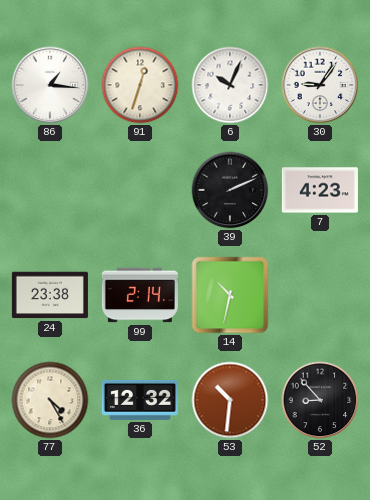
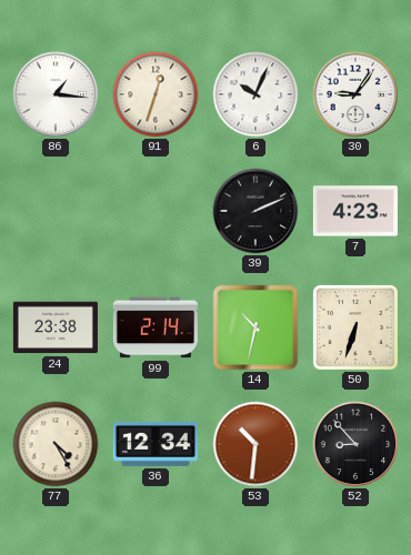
50: none -> 6:33
36: 12:32 -> 12:34
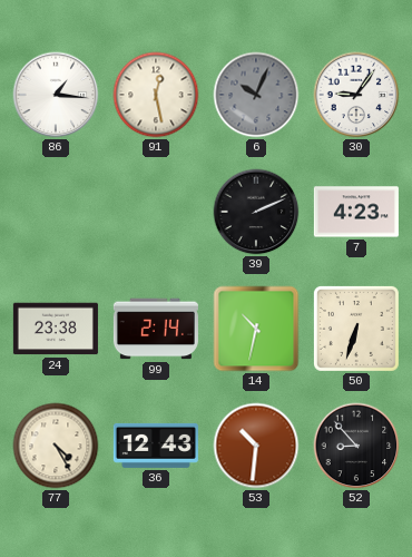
91: 12:33 -> 12:28
6 dial: white -> grey
36: 12:34 -> 12:43
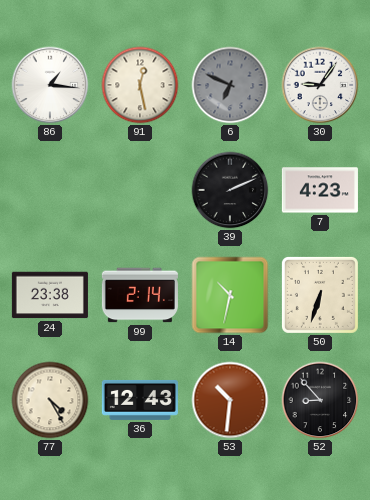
6: 10:04 -> 6:49
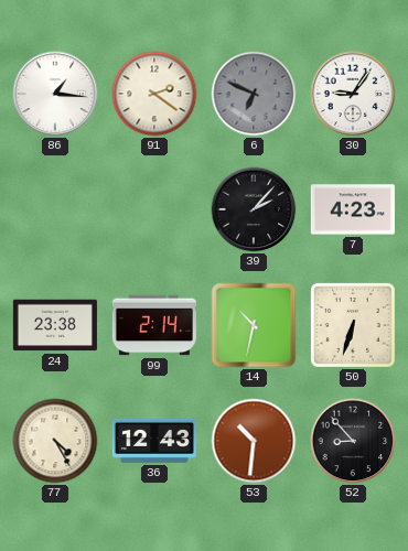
91: 12:28 -> 2:21
39: 2:11 -> 2:07
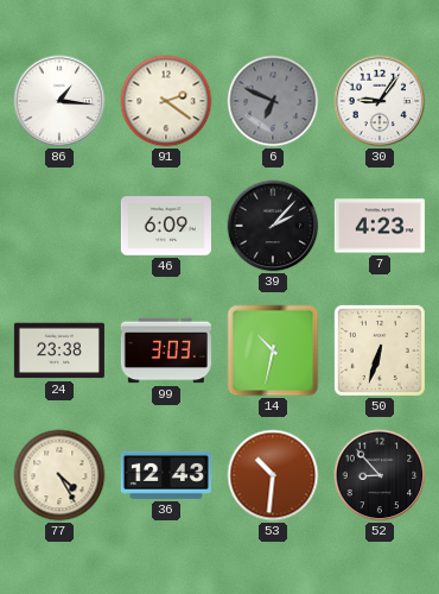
46: none -> 6:09
99: 2:14 -> 3:03
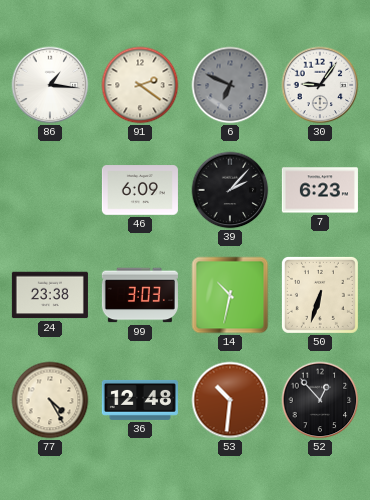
7: 4:23 -> 6:23
36: 12:43 -> 12:48
52: 8:53 -> 12:53
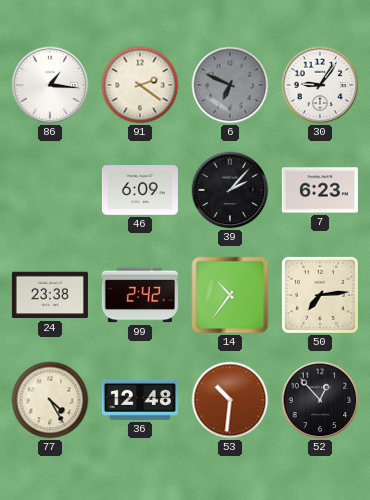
99: 3:03 -> 2:42
14: 10:32 -> 10:36
50: 6:33 -> 7:14
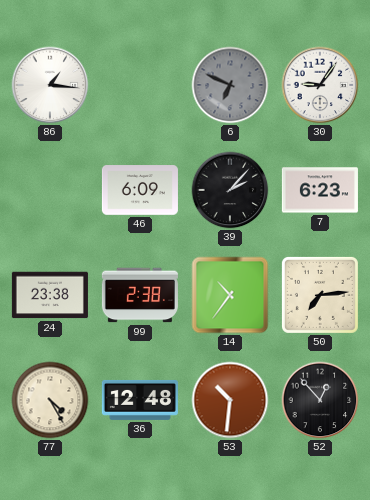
91: 2:21 -> none
99: 2:42 -> 2:38
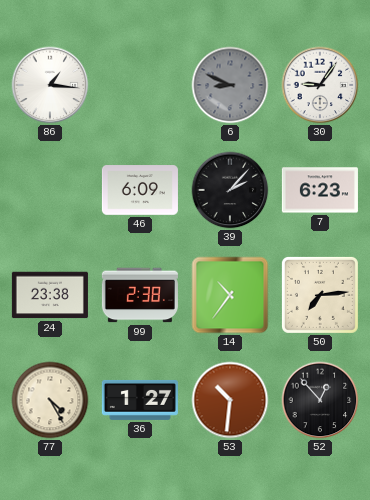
6: 6:49 -> 8:49
36: 12:48 -> 1:27
